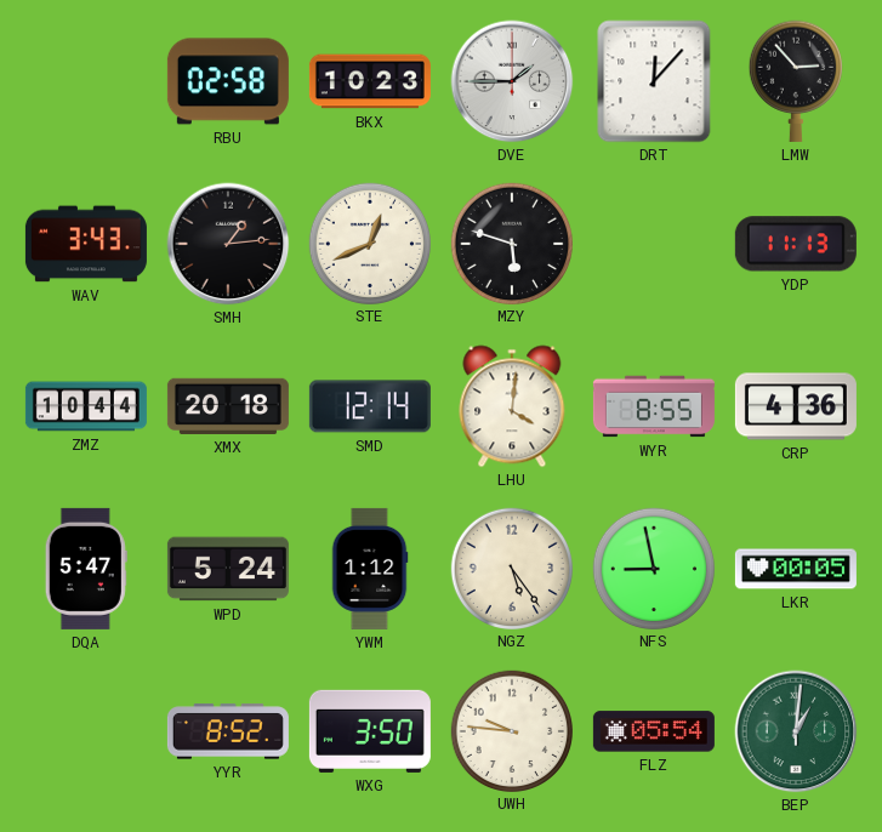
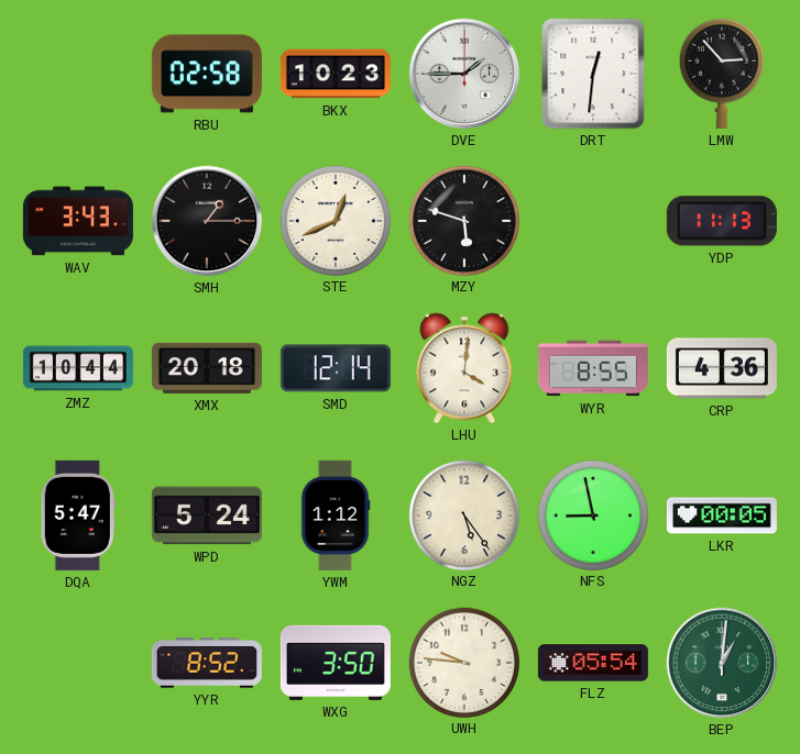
DRT: 12:07 -> 12:31
SMH: 1:14 -> 1:15
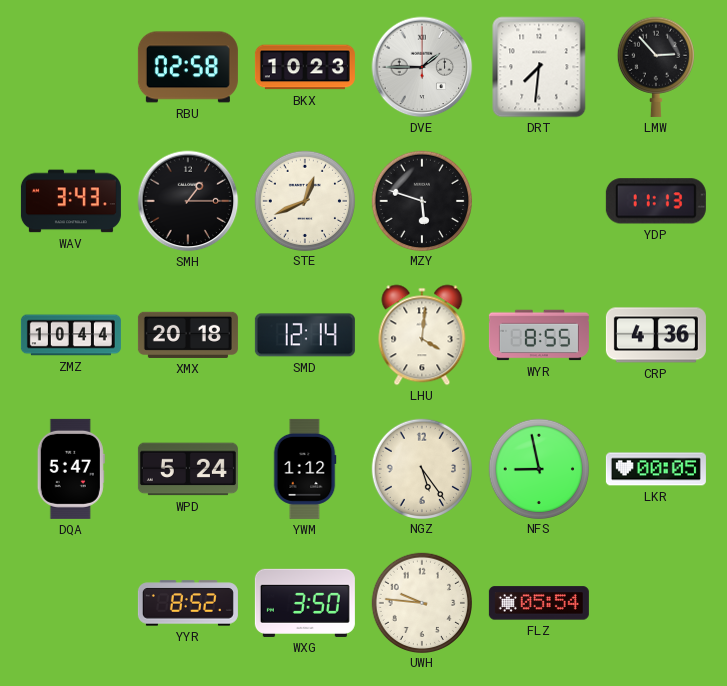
DRT: 12:31 -> 7:31
BEP: 1:01 -> none
